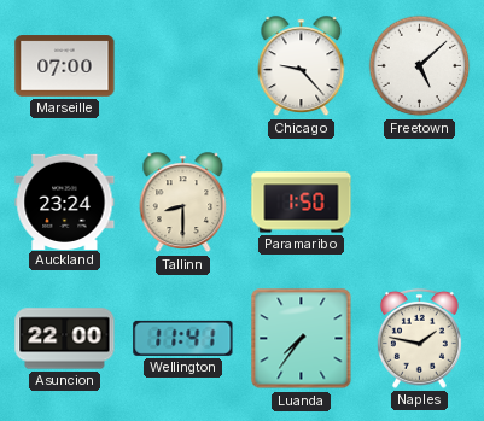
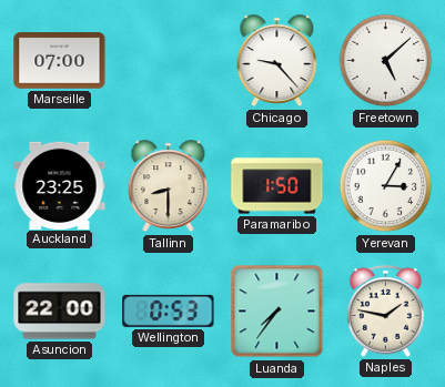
Auckland: 23:24 -> 23:25
Yerevan: none -> 3:05
Wellington: 11:41 -> 0:53
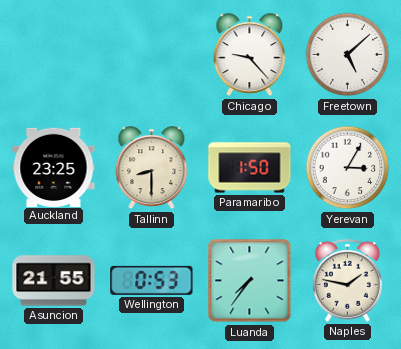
Marseille: 07:00 -> none
Asuncion: 22:00 -> 21:55
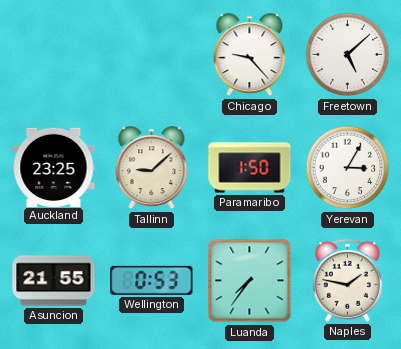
Tallinn: 8:30 -> 9:08
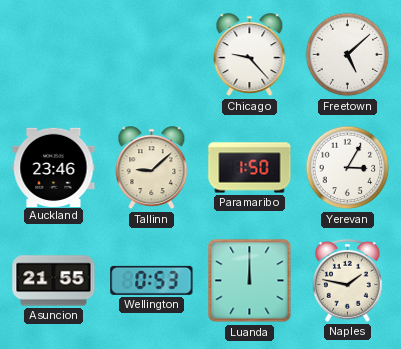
Auckland: 23:25 -> 23:46
Luanda: 7:36 -> 12:00
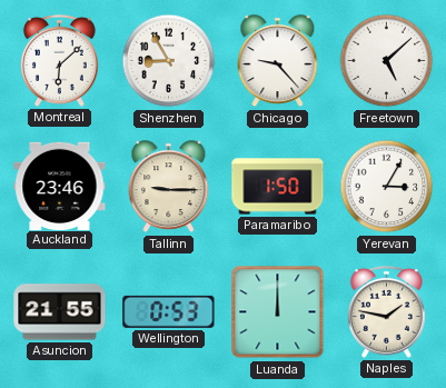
Montreal: none -> 6:08
Shenzhen: none -> 8:55
Tallinn: 9:08 -> 9:15
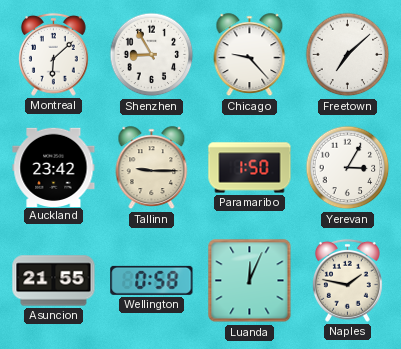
Freetown: 5:08 -> 7:08
Auckland: 23:46 -> 23:42
Wellington: 0:53 -> 0:58
Luanda: 12:00 -> 12:04
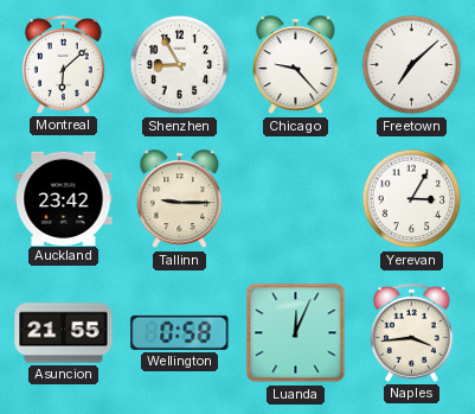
Paramaribo: 1:50 -> none
Naples: 1:47 -> 3:44
